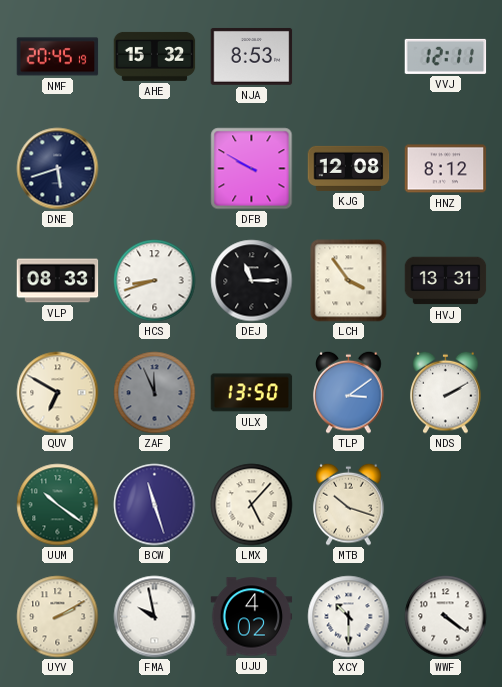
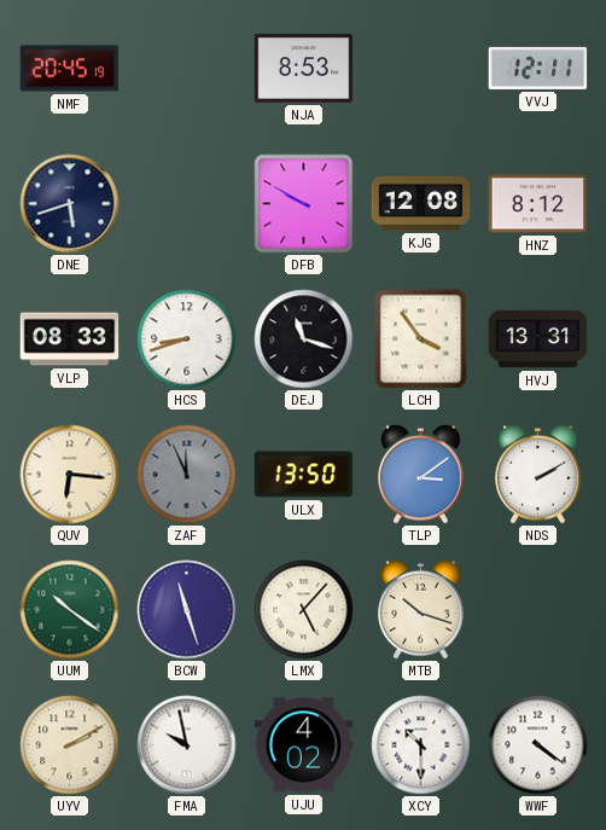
AHE: 15:32 -> none
DEJ: 11:15 -> 11:18
QUV: 6:50 -> 6:16
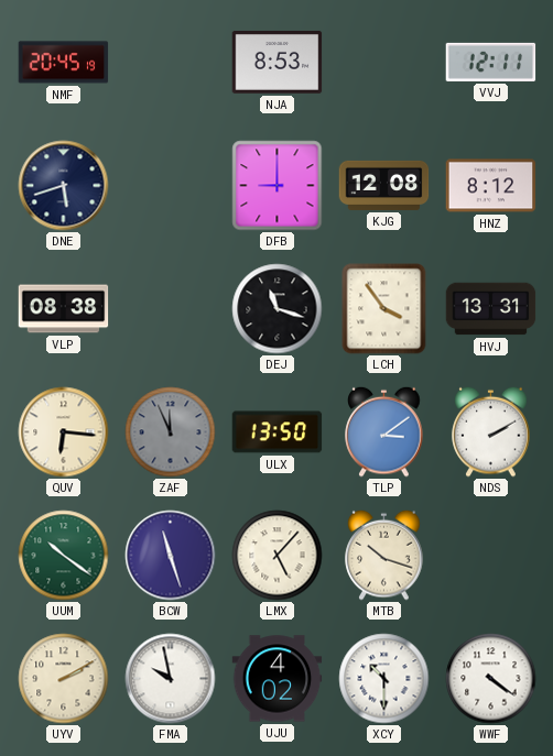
DFB: 9:50 -> 9:00
VLP: 08:33 -> 08:38
HCS: 8:42 -> none
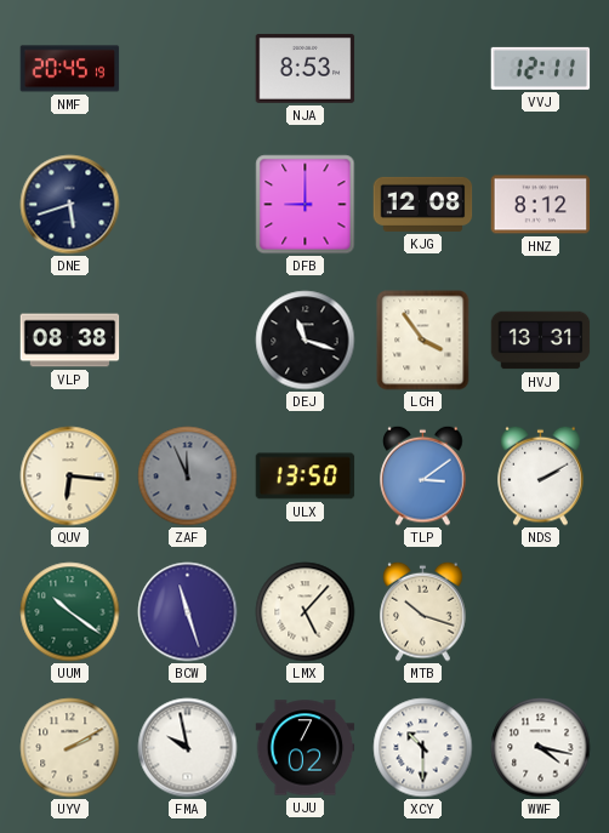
UJU: 4:02 -> 7:02
WWF: 4:21 -> 4:17
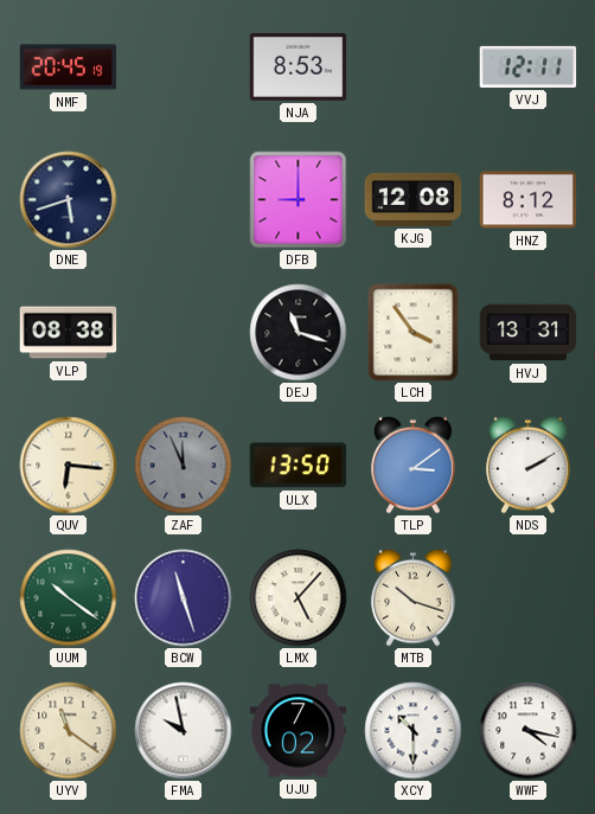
UYV: 2:10 -> 11:21
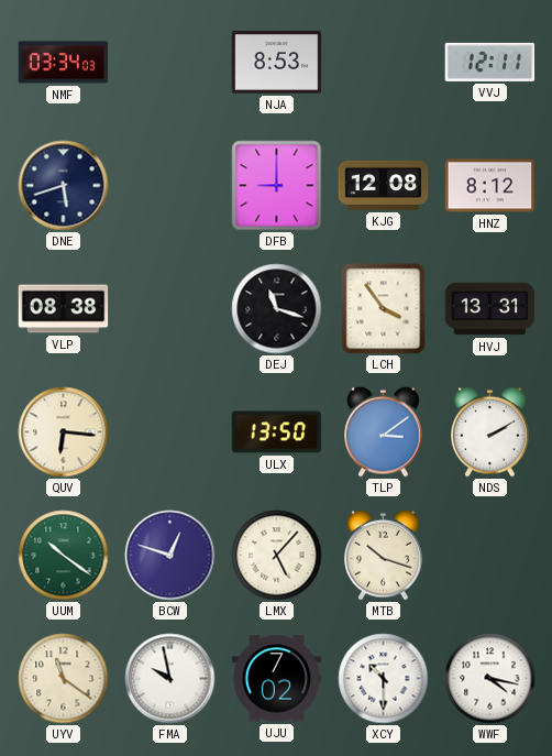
NMF: 20:45 -> 03:34
ZAF: 11:56 -> none
BCW: 11:27 -> 12:48
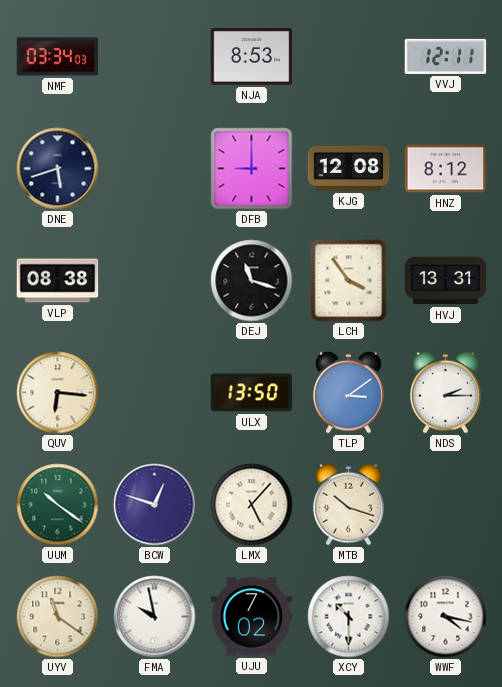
NDS: 2:10 -> 2:15
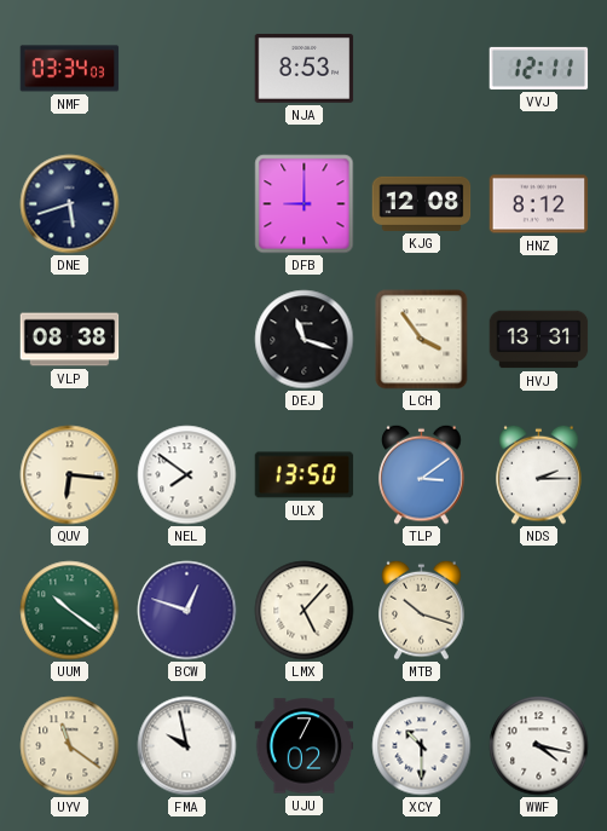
NEL: none -> 7:51
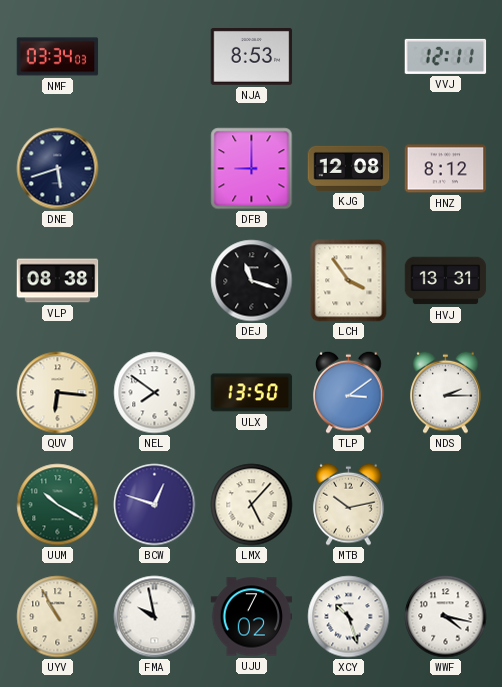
UUM: 10:21 -> 10:20
MTB: 10:18 -> 10:13
UYV: 11:21 -> 10:55
XCY: 10:30 -> 10:27
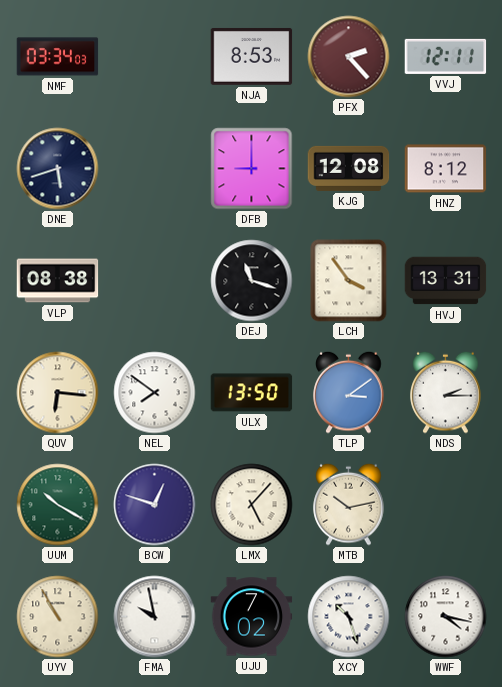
PFX: none -> 2:23
